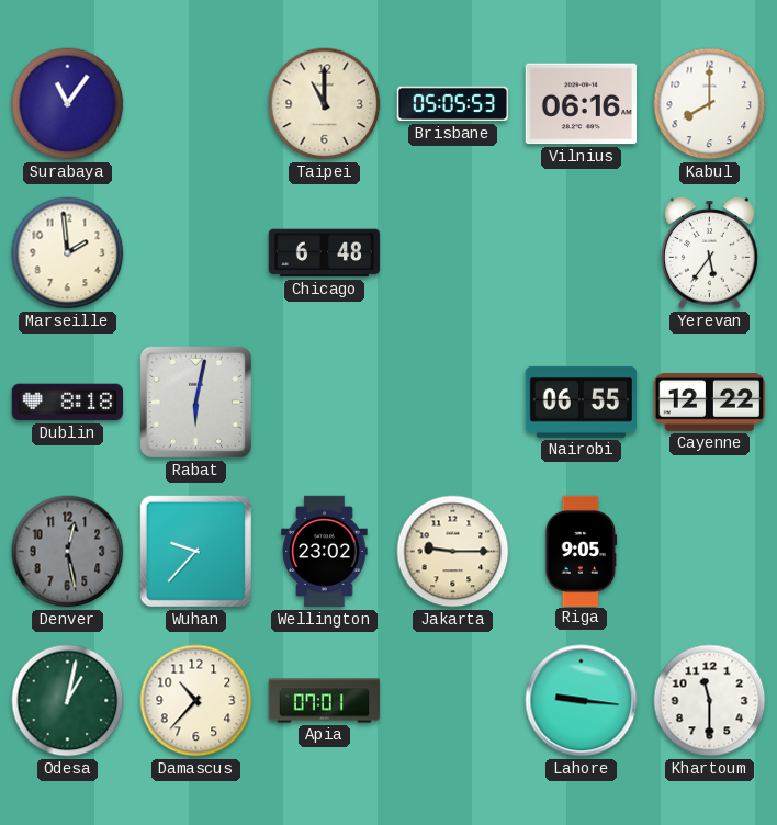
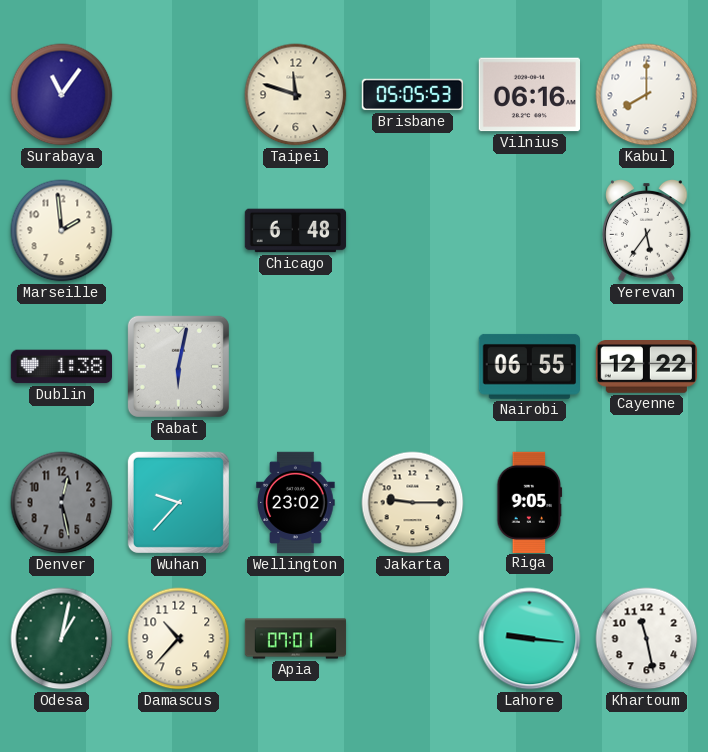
Taipei: 11:00 -> 11:48
Dublin: 8:18 -> 1:38
Khartoum: 11:30 -> 11:28
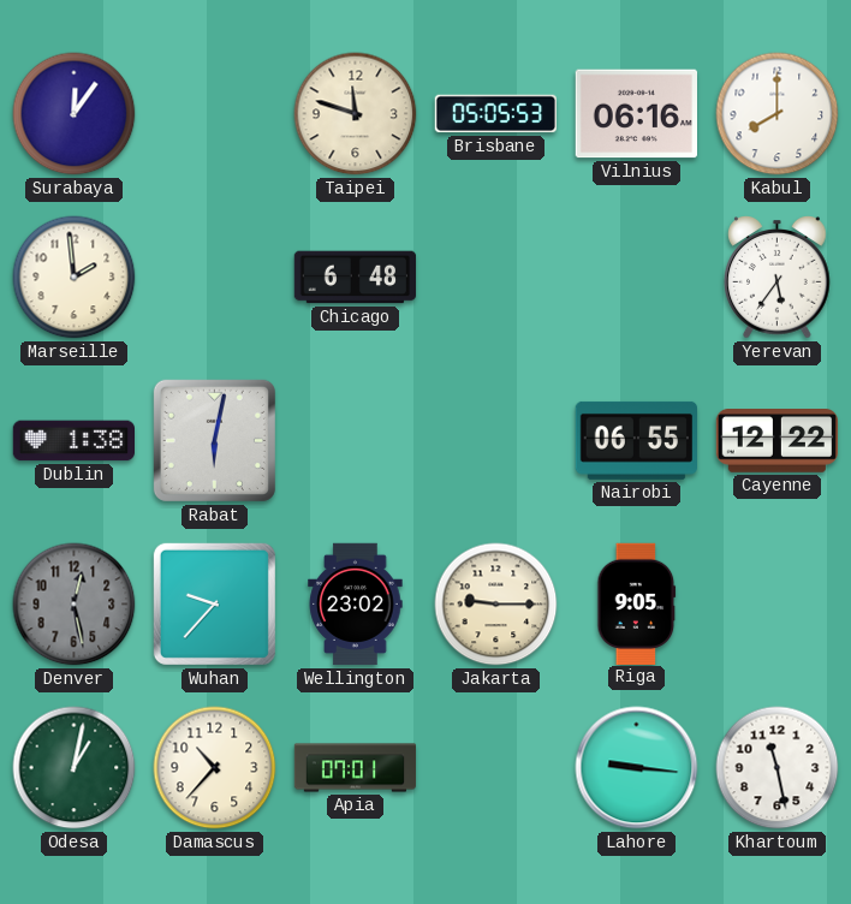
Surabaya: 11:06 -> 12:06
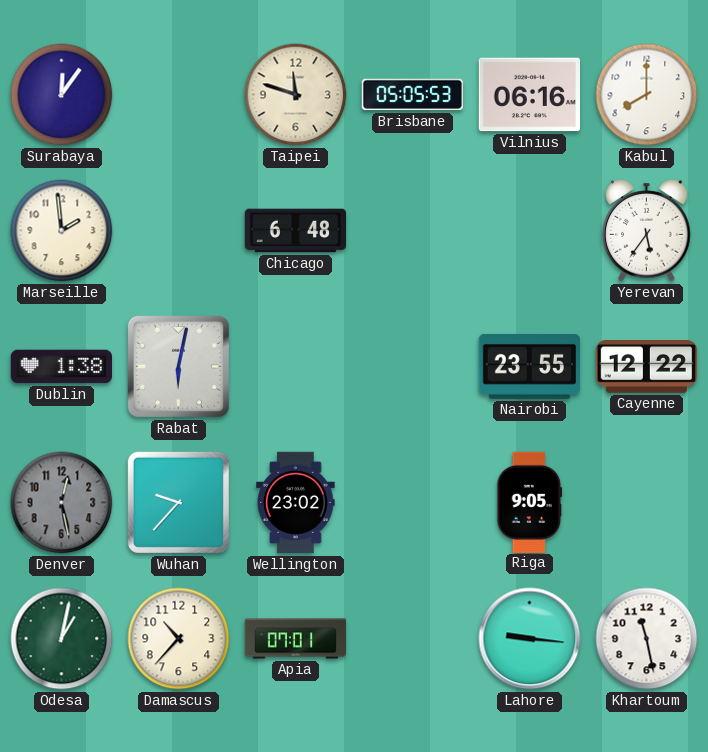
Nairobi: 06:55 -> 23:55
Jakarta: 9:15 -> none
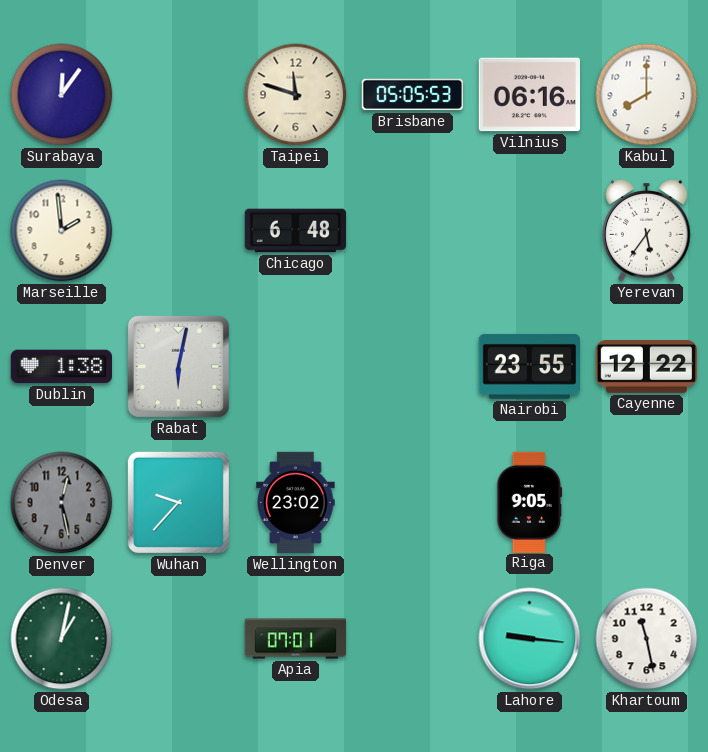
Damascus: 10:37 -> none
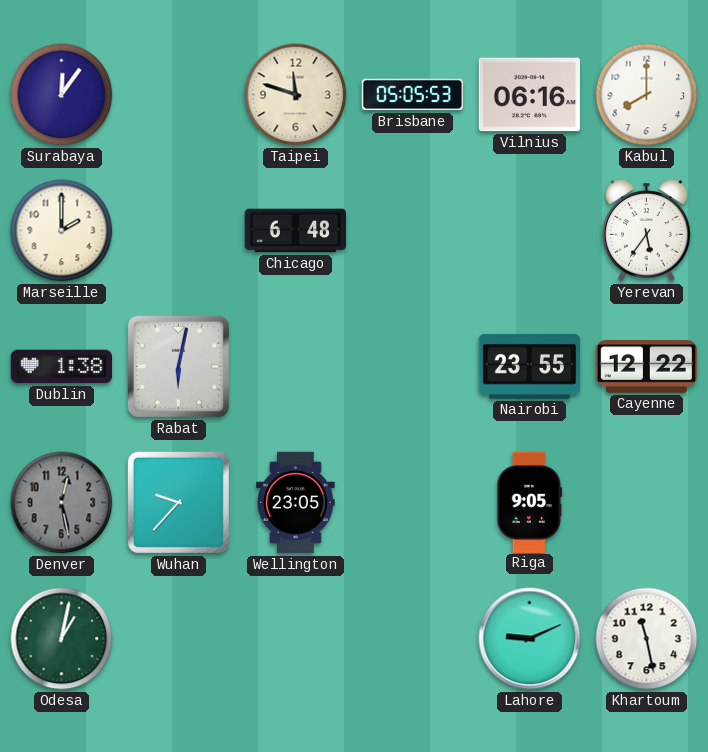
Marseille: 1:59 -> 2:00
Wellington: 23:02 -> 23:05
Apia: 07:01 -> none
Lahore: 9:16 -> 9:11
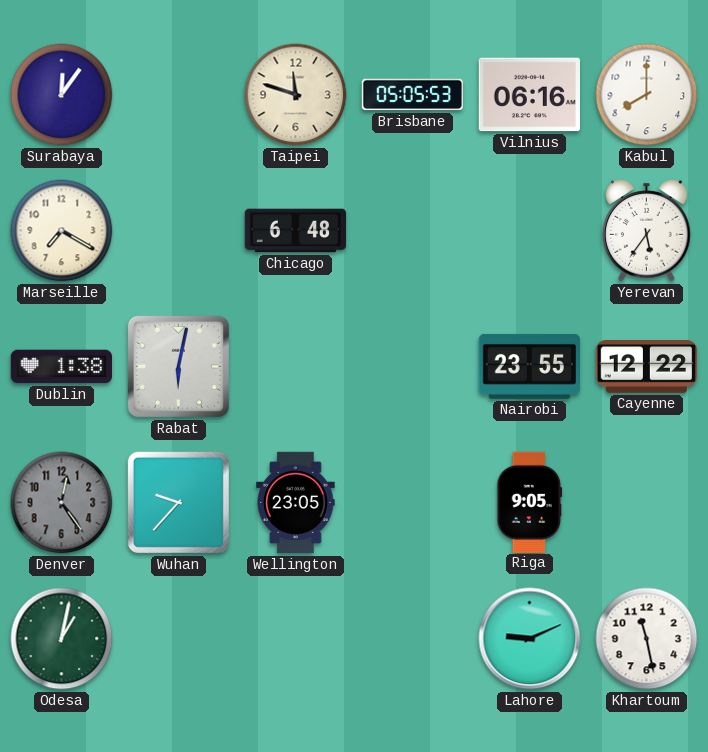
Marseille: 2:00 -> 7:20
Denver: 12:28 -> 12:24
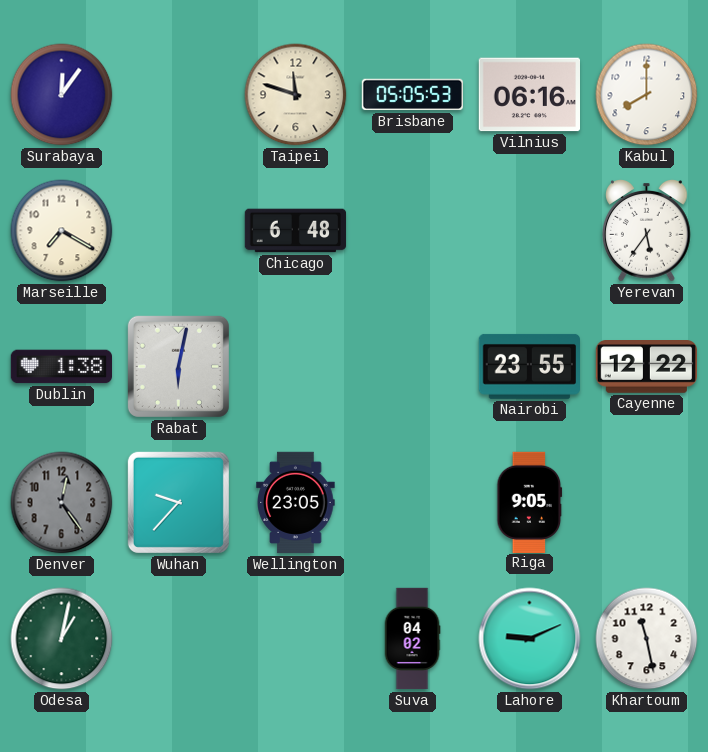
Suva: none -> 04:02
